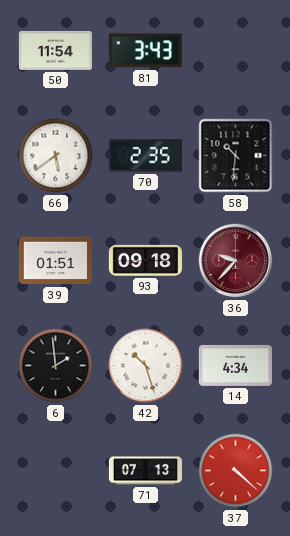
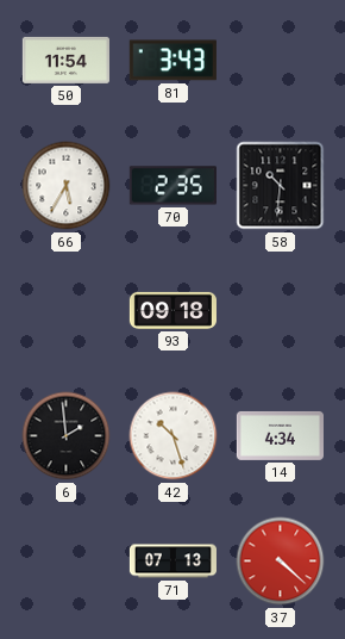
66: 5:39 -> 5:35
39: 01:51 -> none
36: 9:37 -> none
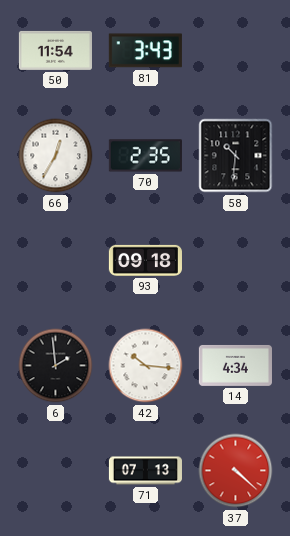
66: 5:35 -> 12:35
42: 10:27 -> 10:16
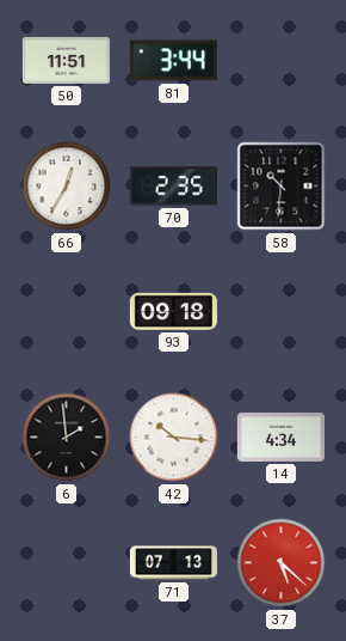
50: 11:54 -> 11:51
81: 3:43 -> 3:44
37: 4:22 -> 5:22
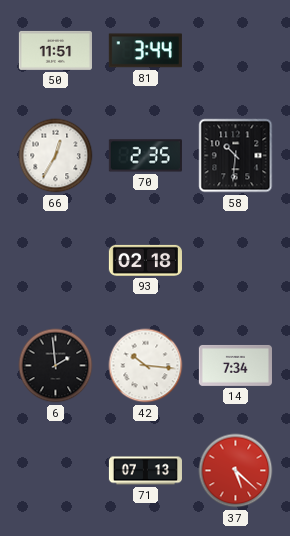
93: 09:18 -> 02:18
14: 4:34 -> 7:34
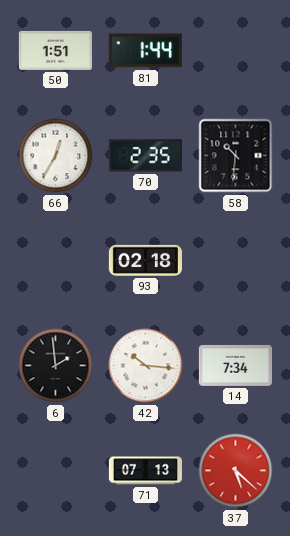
50: 11:51 -> 1:51
81: 3:44 -> 1:44
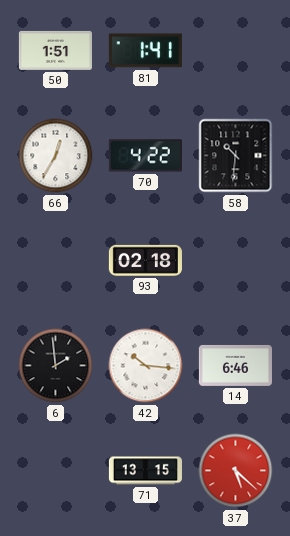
81: 1:44 -> 1:41
70: 2:35 -> 4:22
14: 7:34 -> 6:46
71: 07:13 -> 13:15
